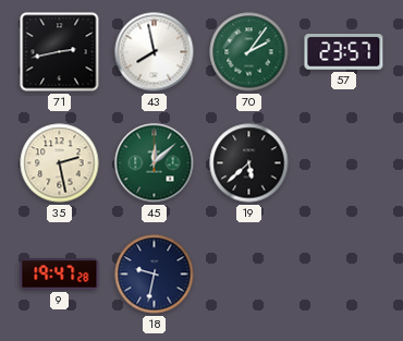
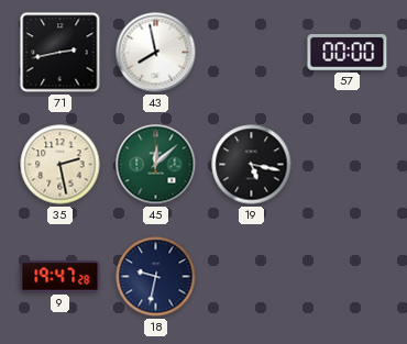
70: 2:06 -> none
57: 23:57 -> 00:00
19: 5:38 -> 5:17
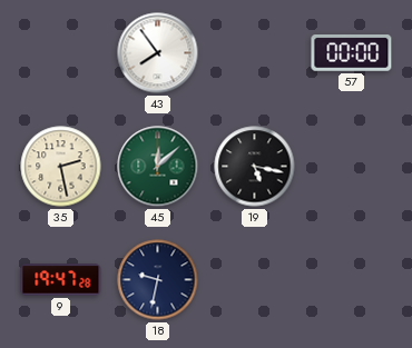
71: 2:43 -> none
43: 7:58 -> 7:54
